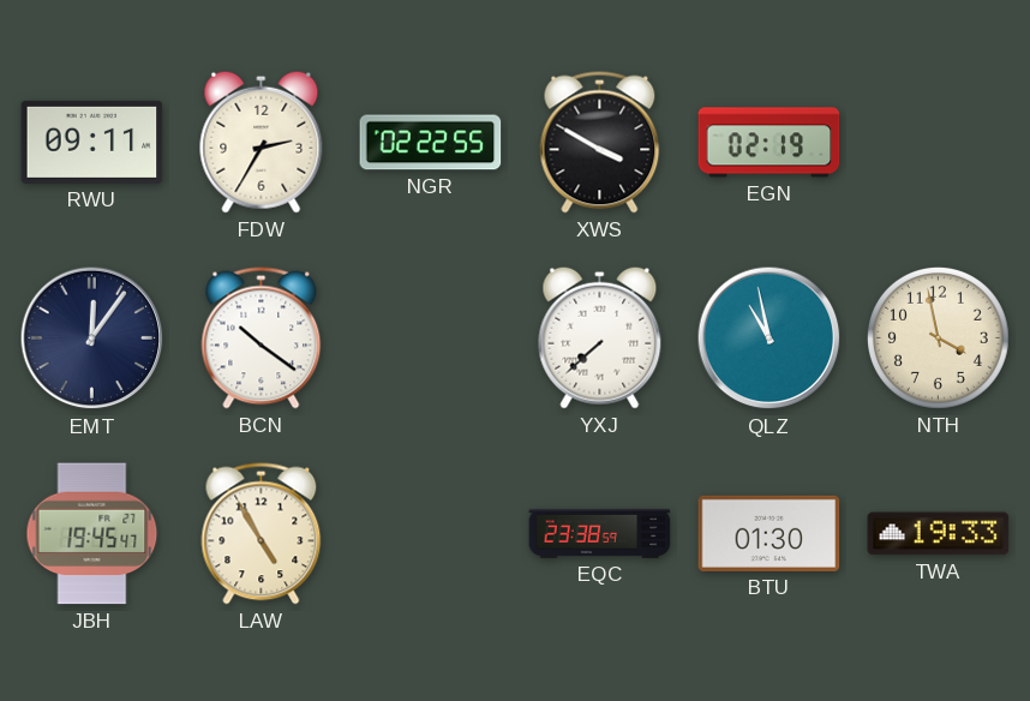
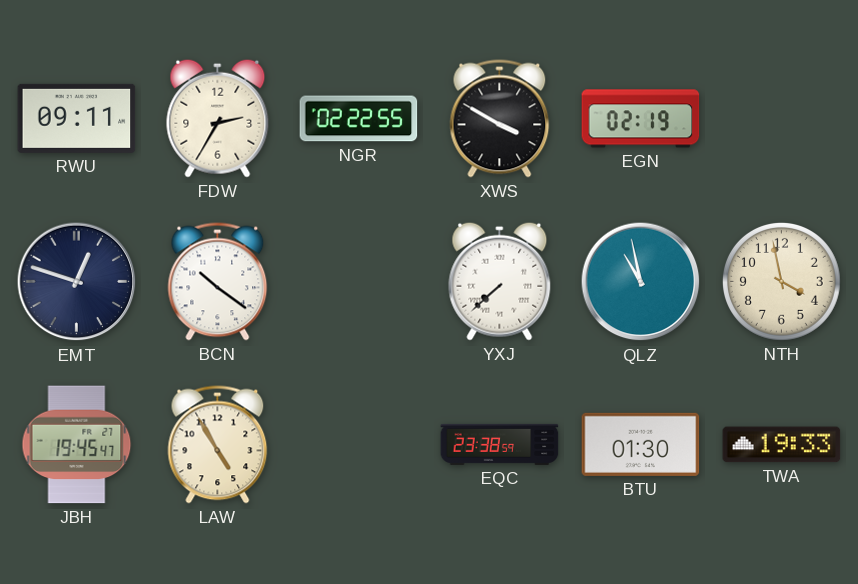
EMT: 12:06 -> 12:48
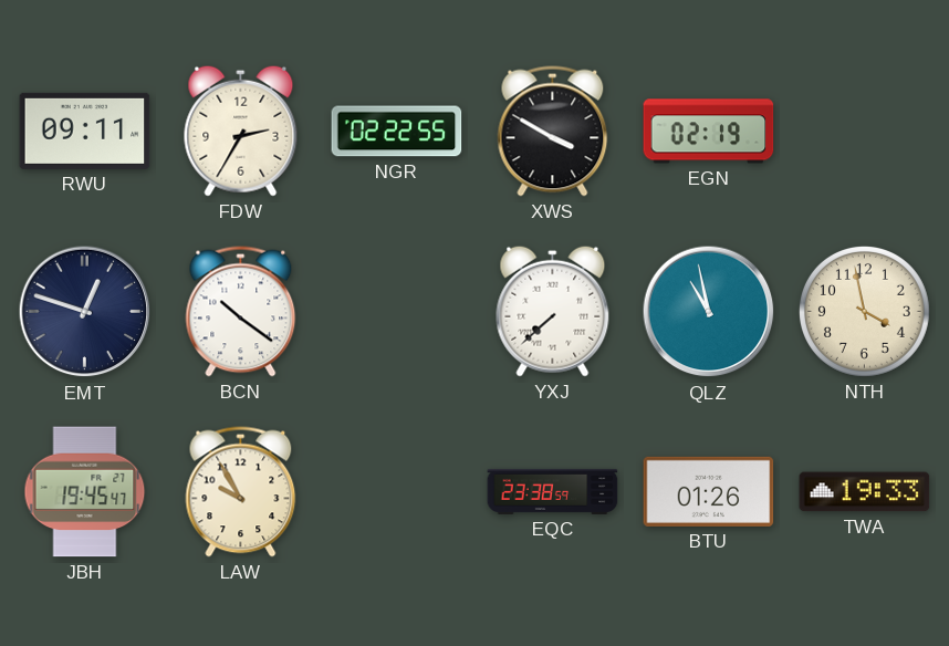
LAW: 4:55 -> 9:55
BTU: 01:30 -> 01:26
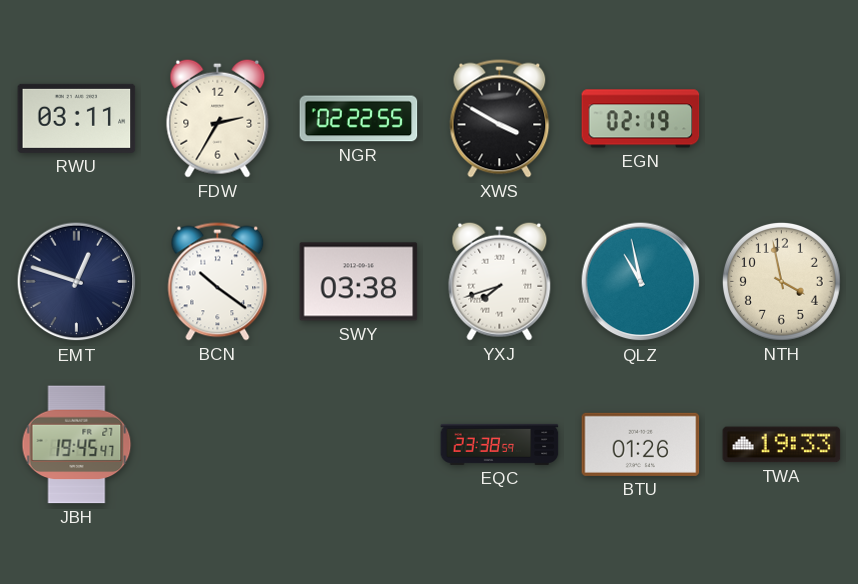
RWU: 09:11 -> 03:11
SWY: none -> 03:38
YXJ: 7:38 -> 7:42
LAW: 9:55 -> none
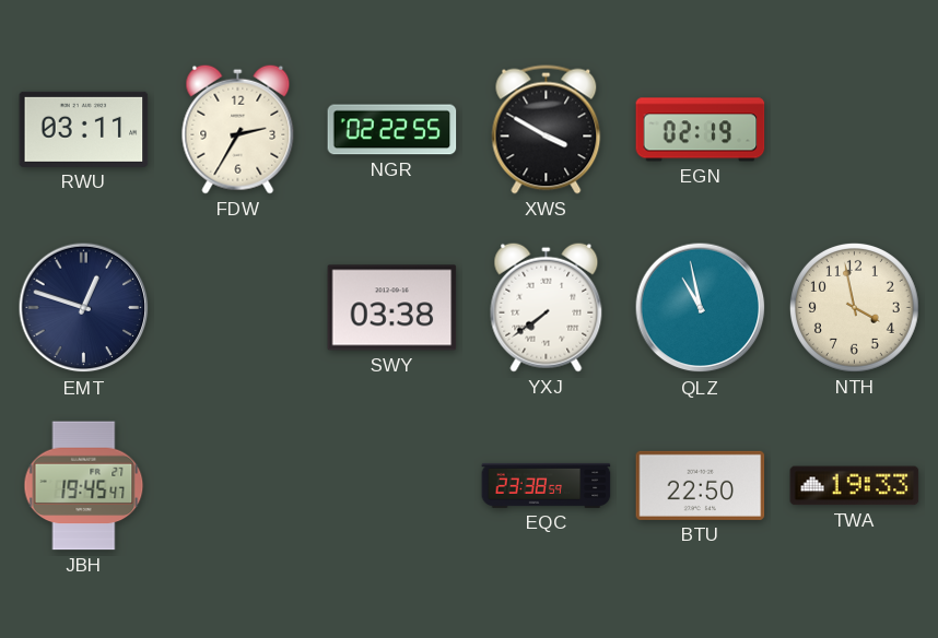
BCN: 10:21 -> none
YXJ: 7:42 -> 7:39
BTU: 01:26 -> 22:50
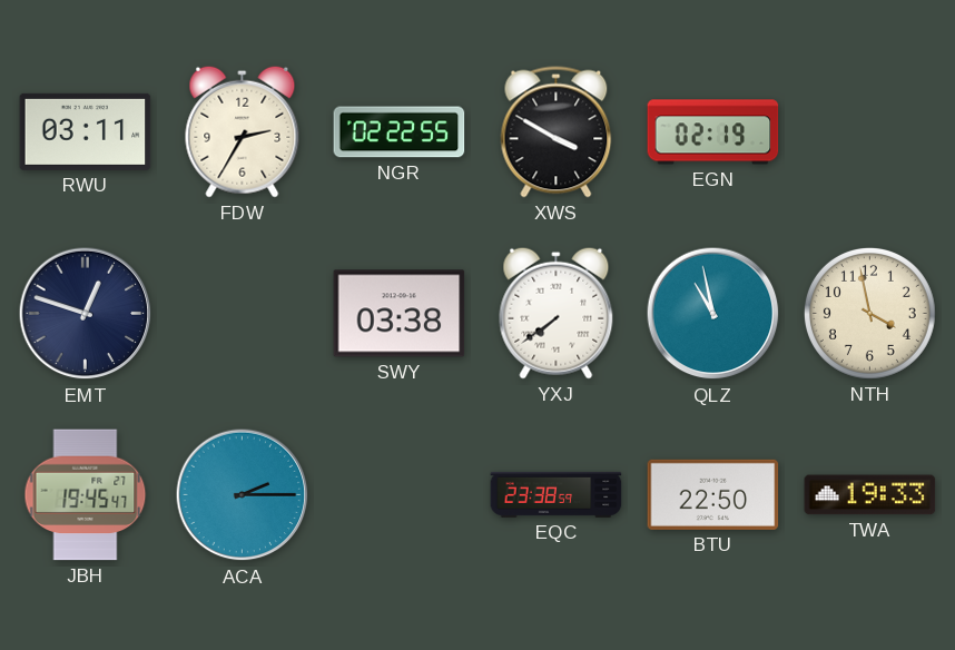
ACA: none -> 2:15
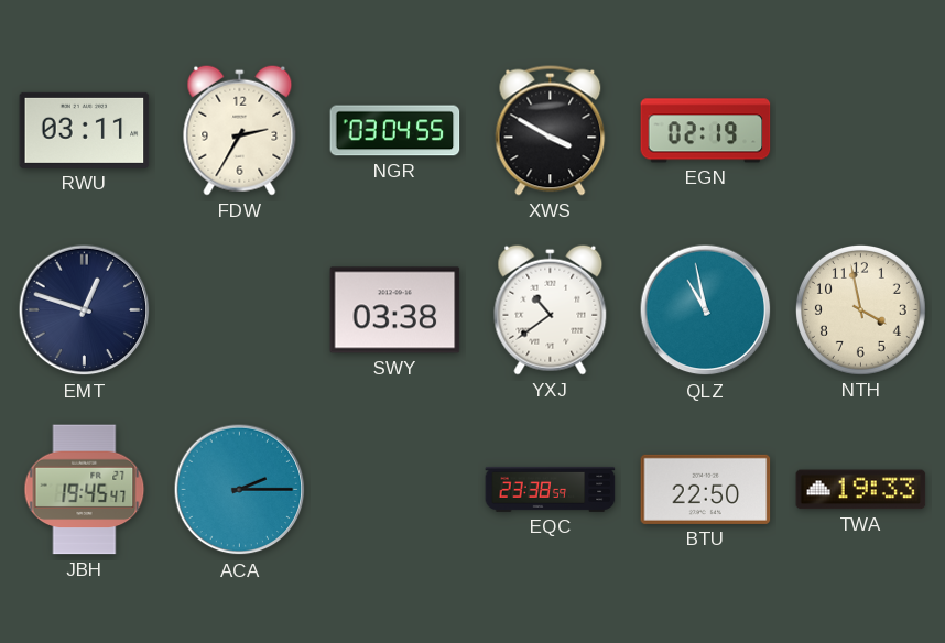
NGR: 02:22 -> 03:04
YXJ: 7:39 -> 10:39
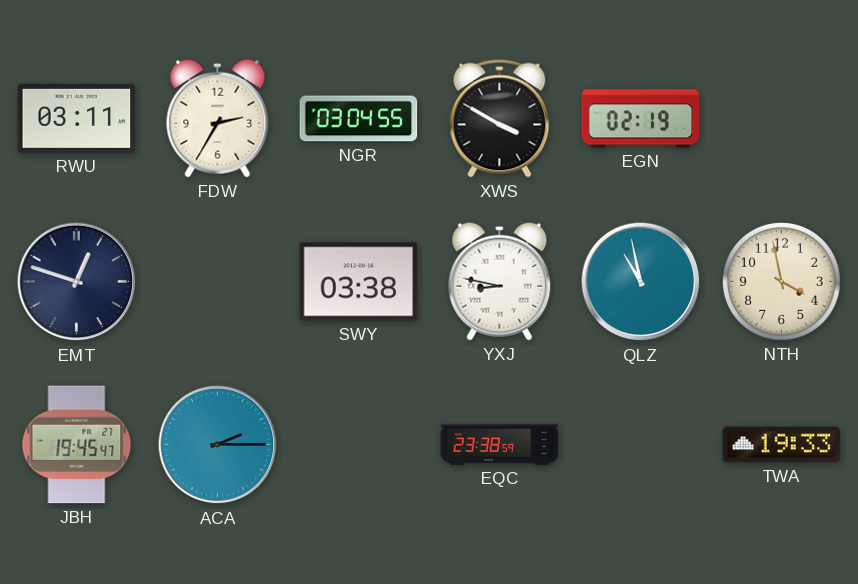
YXJ: 10:39 -> 8:47
BTU: 22:50 -> none
